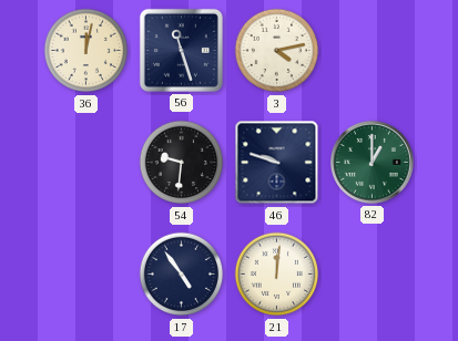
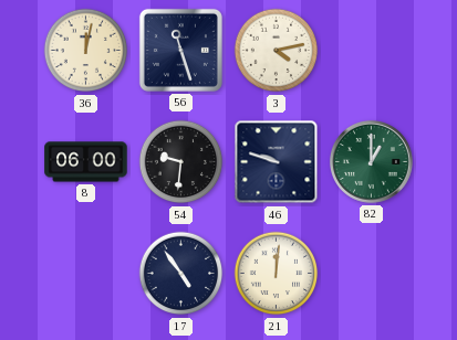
8: none -> 06:00
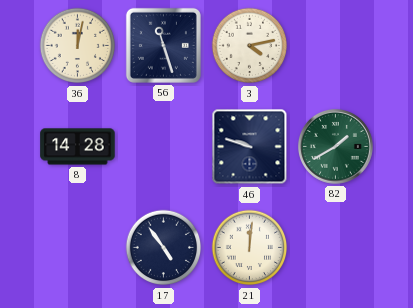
8: 06:00 -> 14:28
54: 9:31 -> none
82: 1:00 -> 1:40
